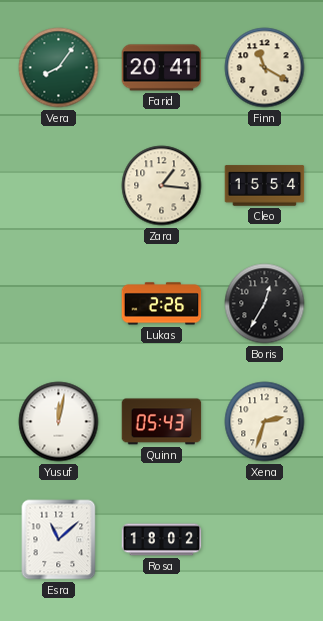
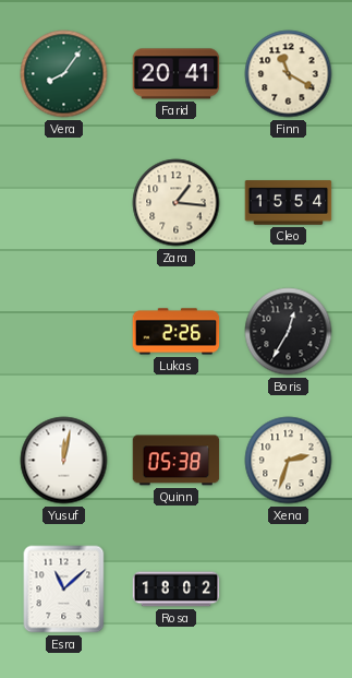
Quinn: 05:43 -> 05:38
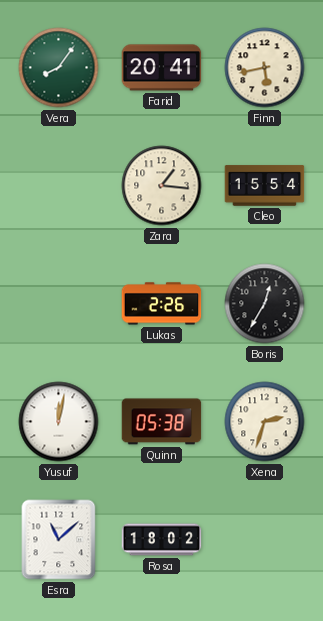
Finn: 11:20 -> 5:43
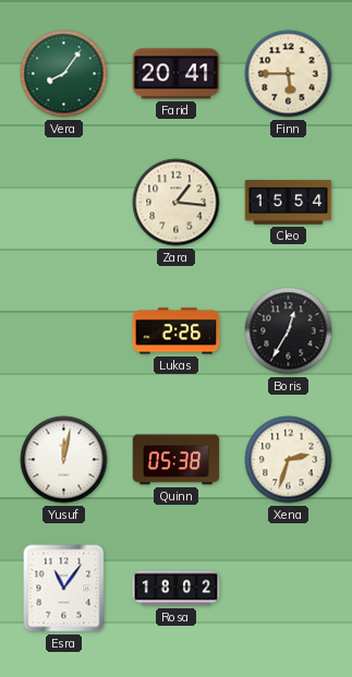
Finn: 5:43 -> 5:45
Esra: 11:08 -> 11:06
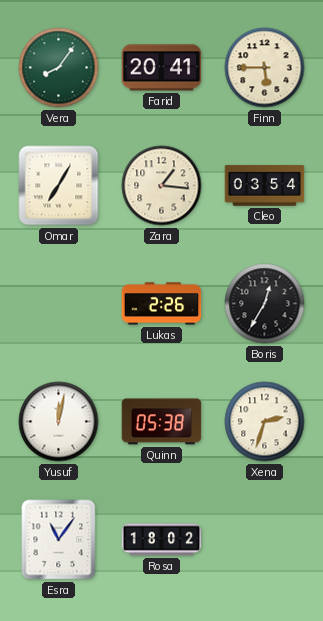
Omar: none -> 7:05
Cleo: 15:54 -> 03:54
